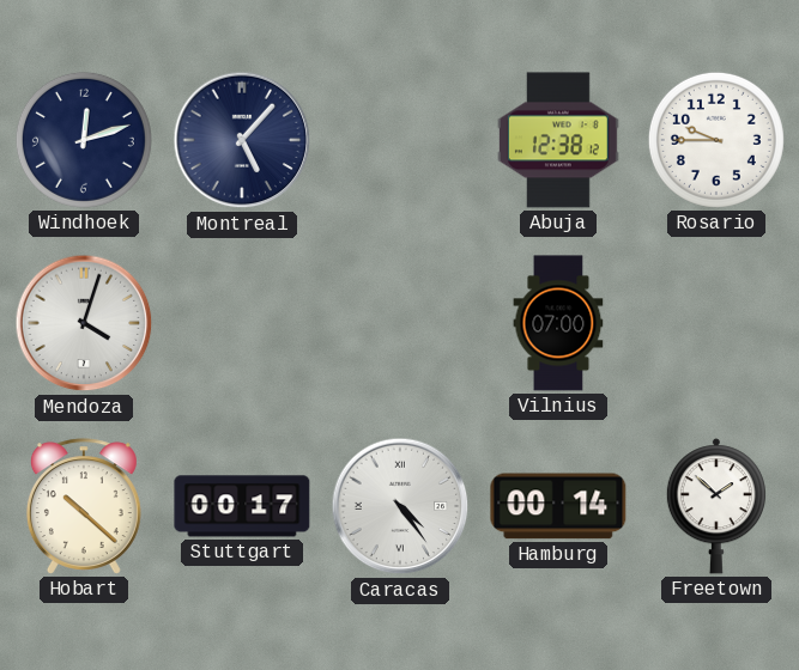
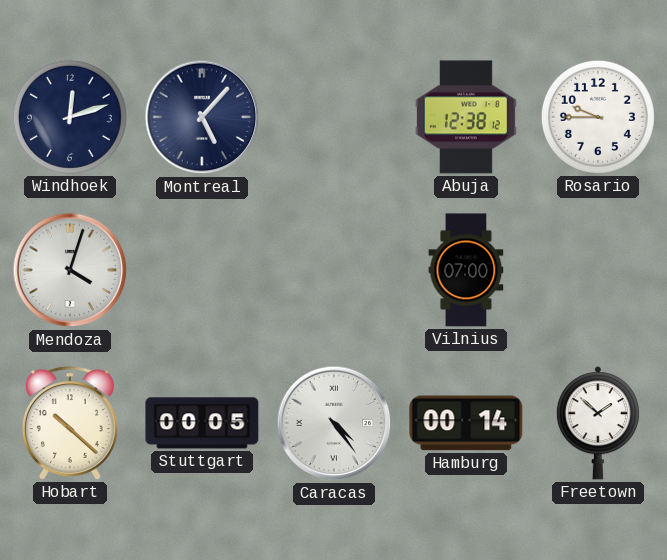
Stuttgart: 00:17 -> 00:05
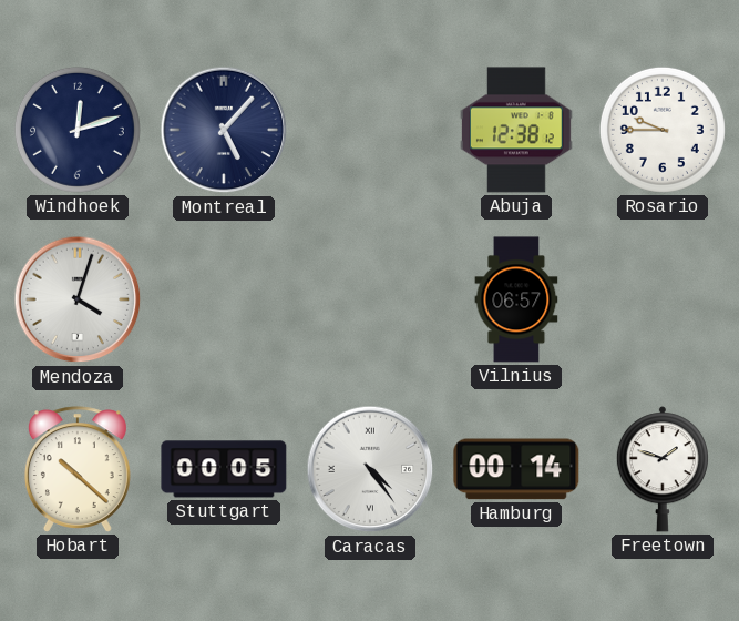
Vilnius: 07:00 -> 06:57
Freetown: 1:52 -> 1:48
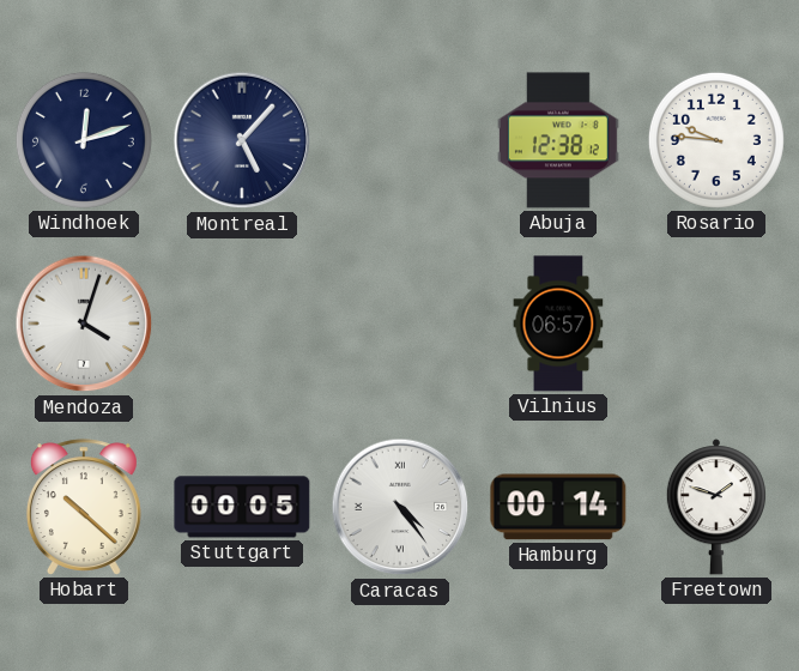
Rosario: 9:45 -> 9:46
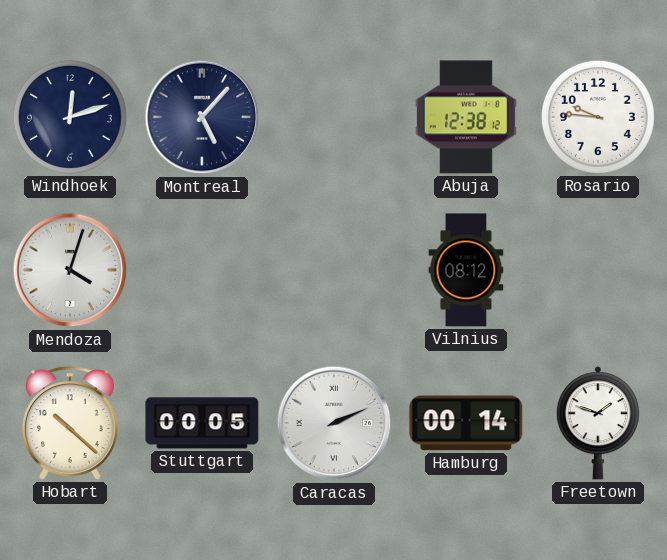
Vilnius: 06:57 -> 08:12
Caracas: 4:24 -> 2:11
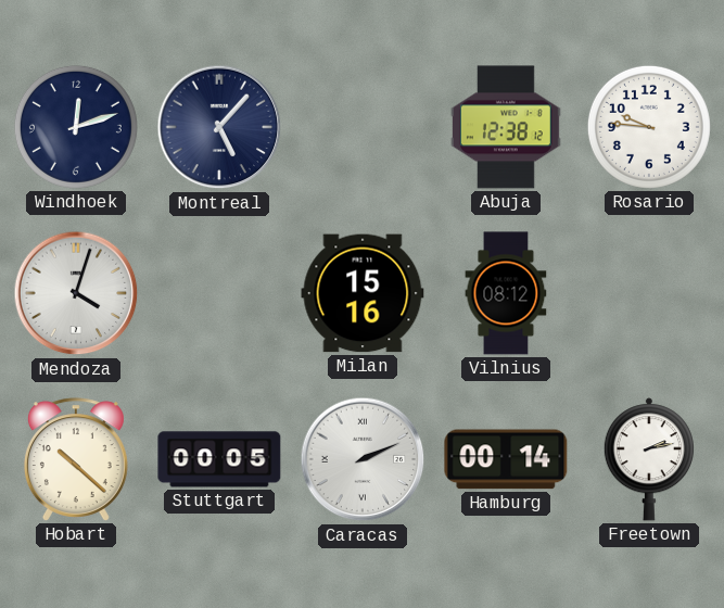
Milan: none -> 15:16
Freetown: 1:48 -> 2:13
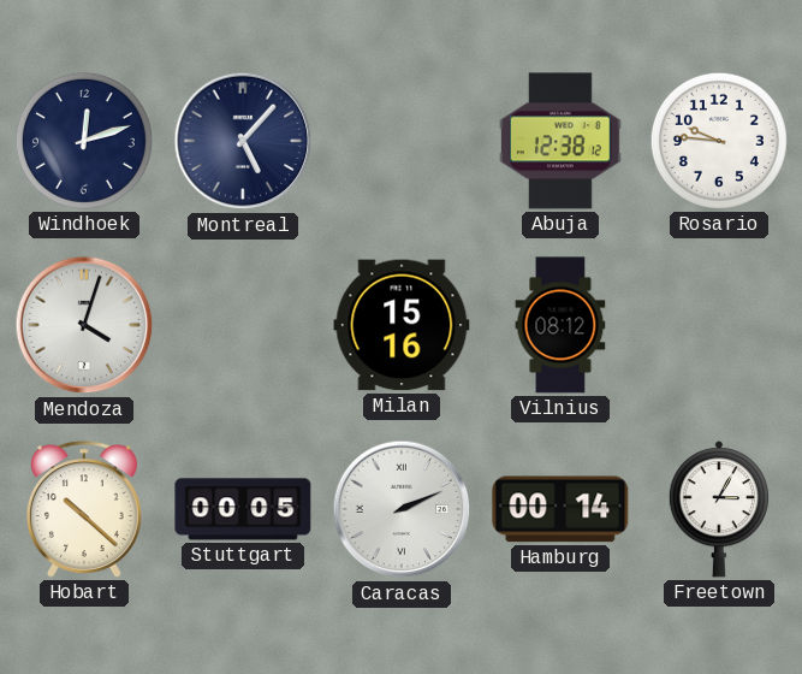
Freetown: 2:13 -> 3:05
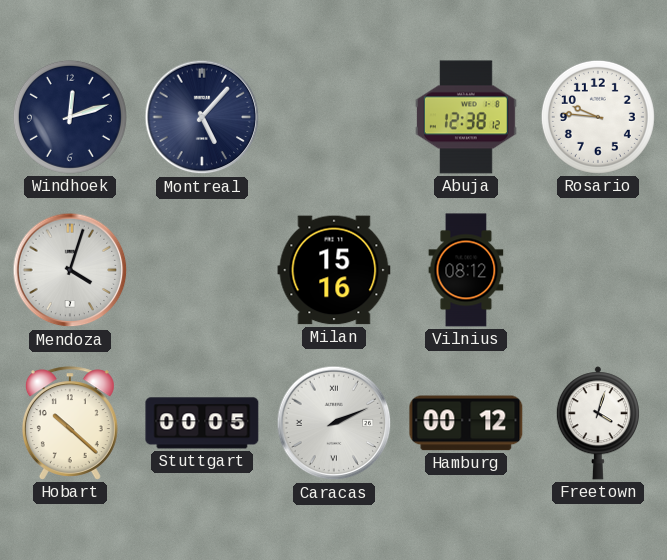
Hamburg: 00:14 -> 00:12
Freetown: 3:05 -> 4:03
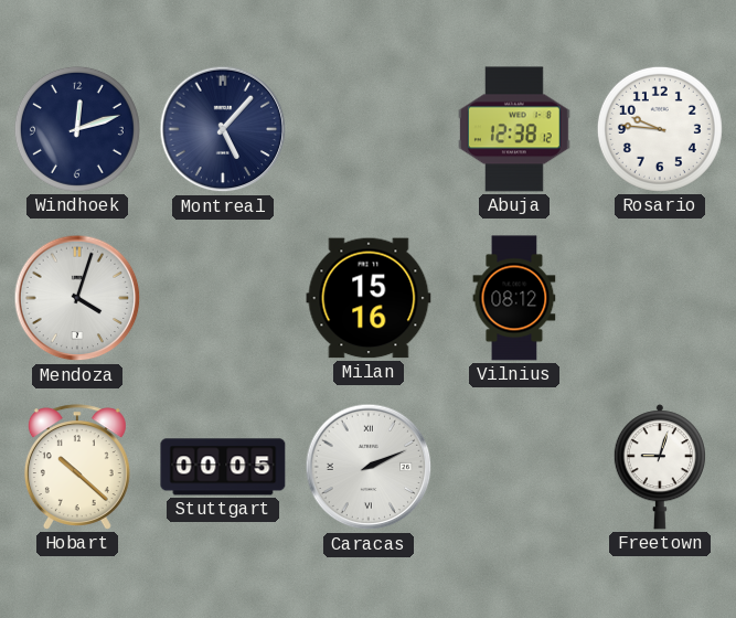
Hamburg: 00:12 -> none
Freetown: 4:03 -> 9:03
